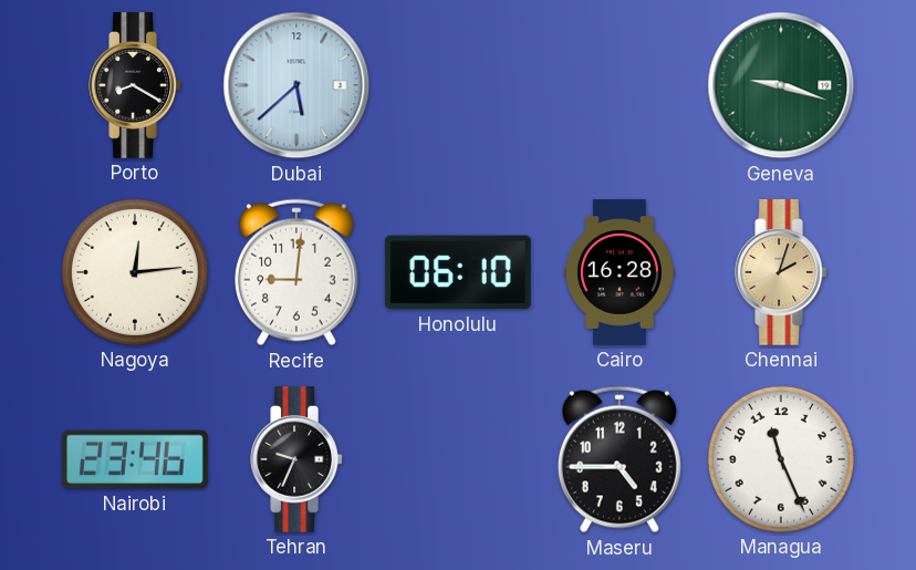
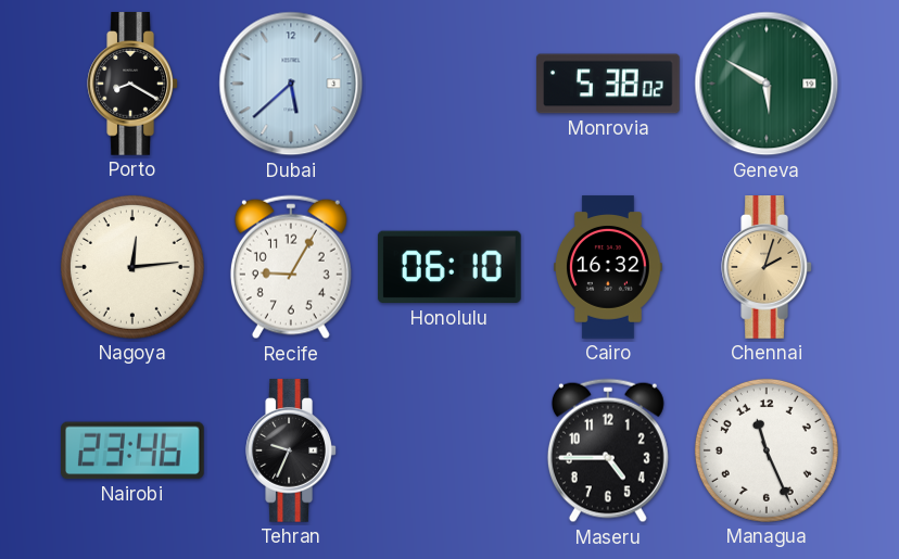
Monrovia: none -> 5:38
Geneva: 9:18 -> 5:50
Recife: 9:01 -> 9:05
Cairo: 16:28 -> 16:32
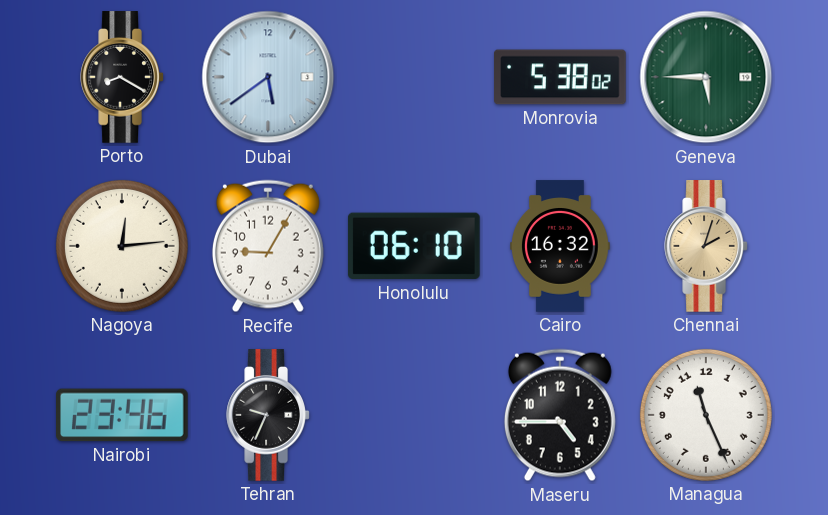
Dubai: 5:38 -> 5:39
Geneva: 5:50 -> 5:45
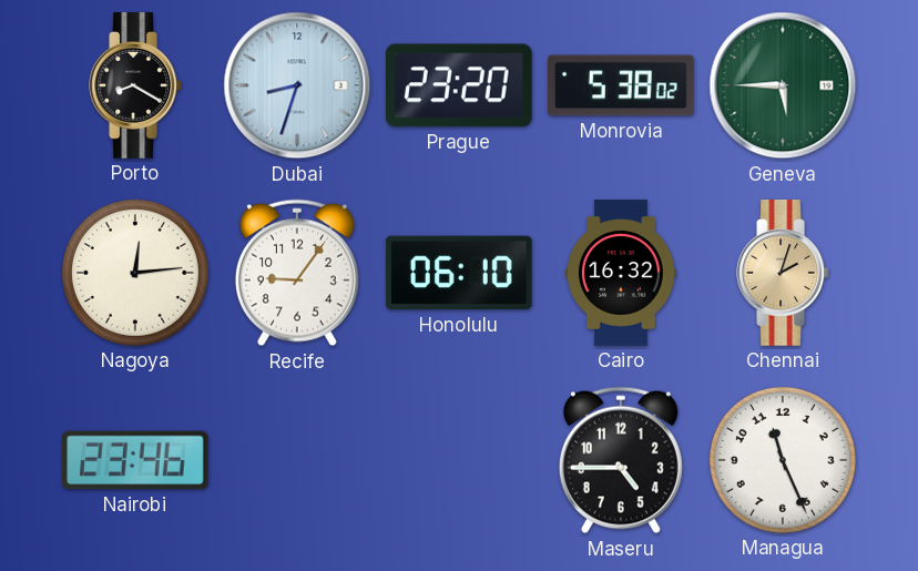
Dubai: 5:39 -> 8:33
Prague: none -> 23:20
Recife: 9:05 -> 9:06
Tehran: 9:34 -> none
